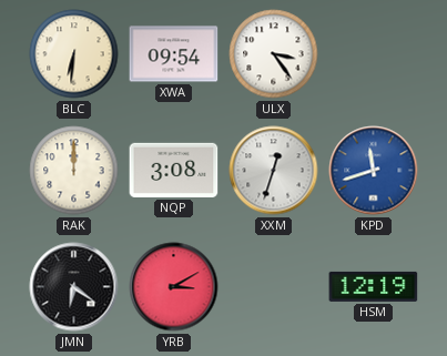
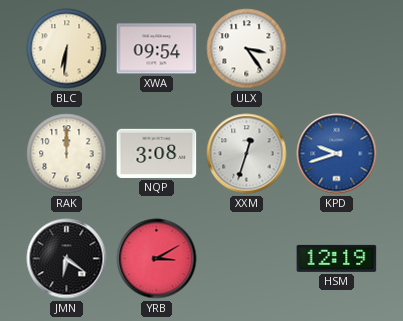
KPD: 11:42 -> 9:42
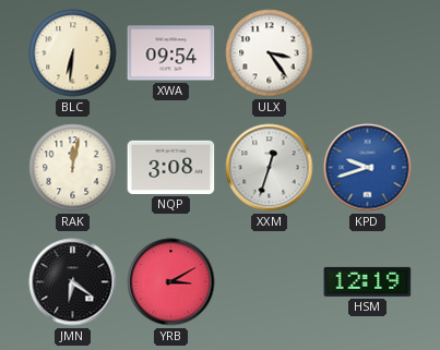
RAK: 12:00 -> 12:02
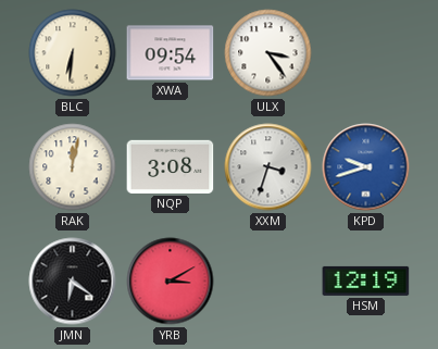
XXM: 12:33 -> 3:33
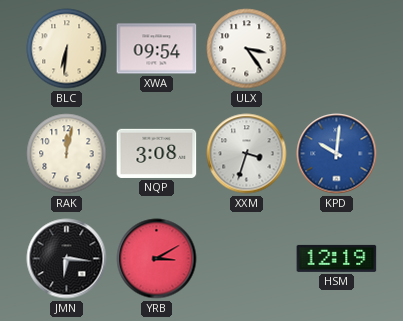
KPD: 9:42 -> 10:01
JMN: 6:21 -> 6:16
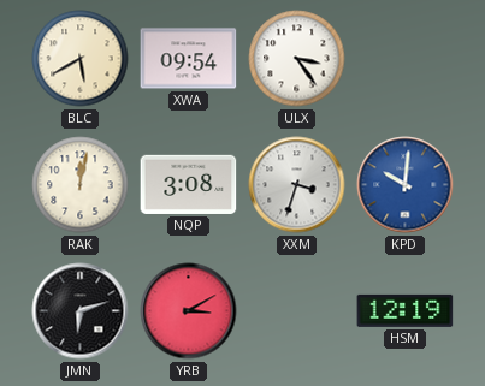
BLC: 6:31 -> 5:40
JMN: 6:16 -> 6:12
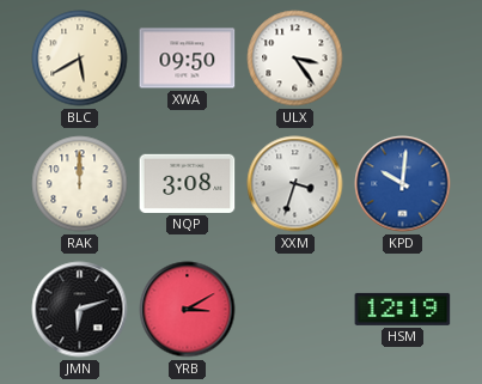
XWA: 09:54 -> 09:50
RAK: 12:02 -> 12:00
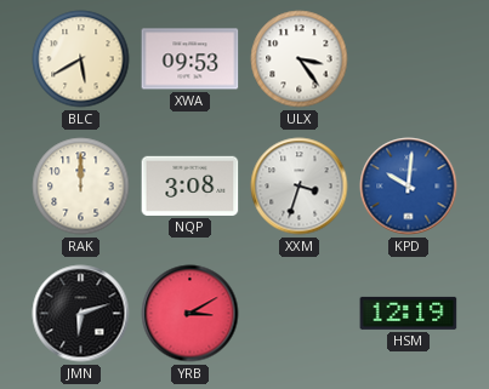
XWA: 09:50 -> 09:53
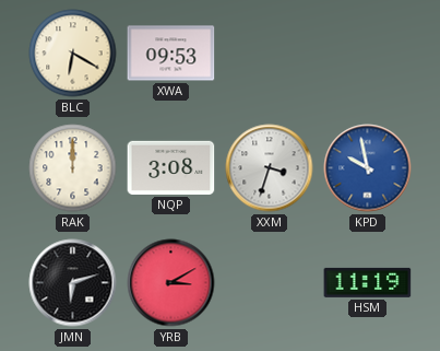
BLC: 5:40 -> 6:20
ULX: 3:24 -> none
KPD: 10:01 -> 9:58
HSM: 12:19 -> 11:19
